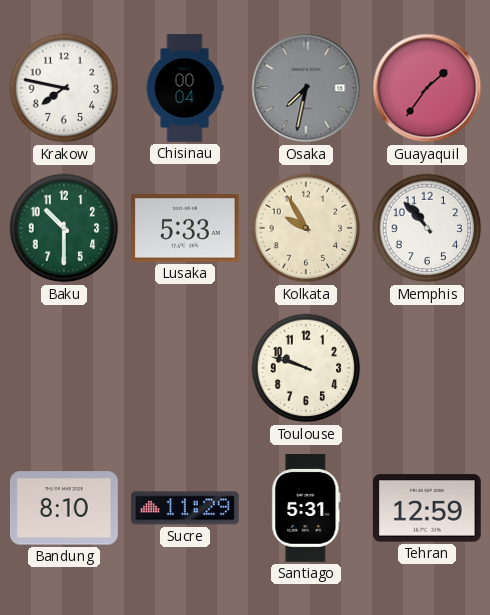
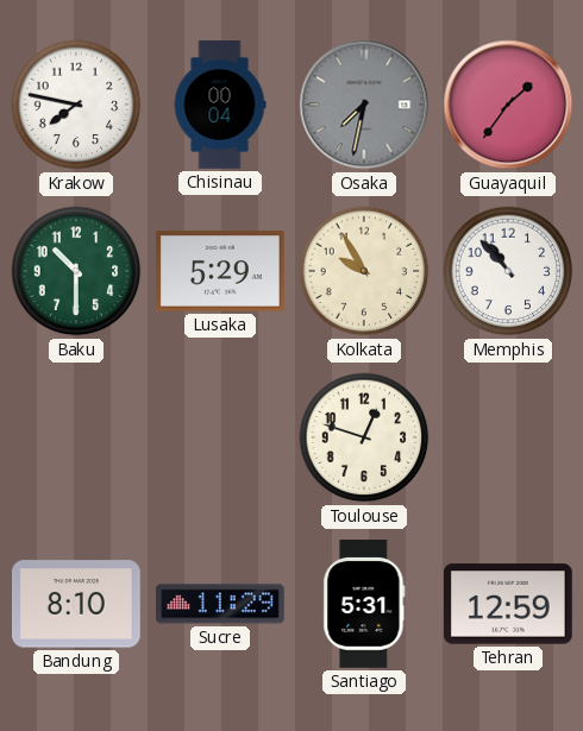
Lusaka: 5:33 -> 5:29
Toulouse: 9:48 -> 12:48
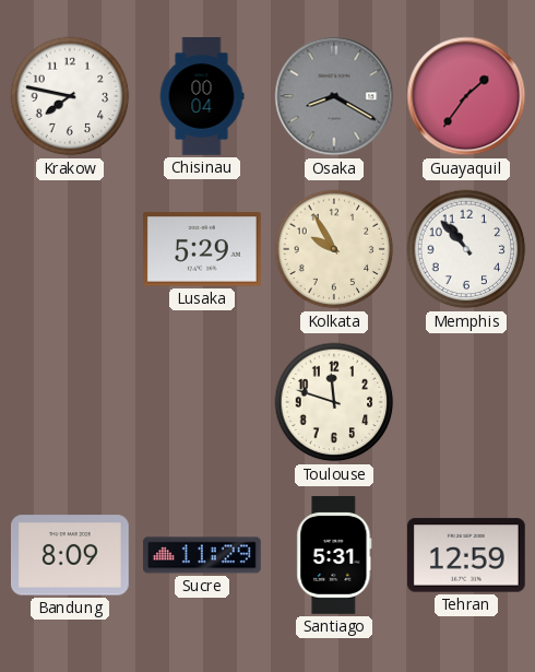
Osaka: 7:32 -> 8:20
Baku: 10:30 -> none
Toulouse: 12:48 -> 11:48
Bandung: 8:10 -> 8:09
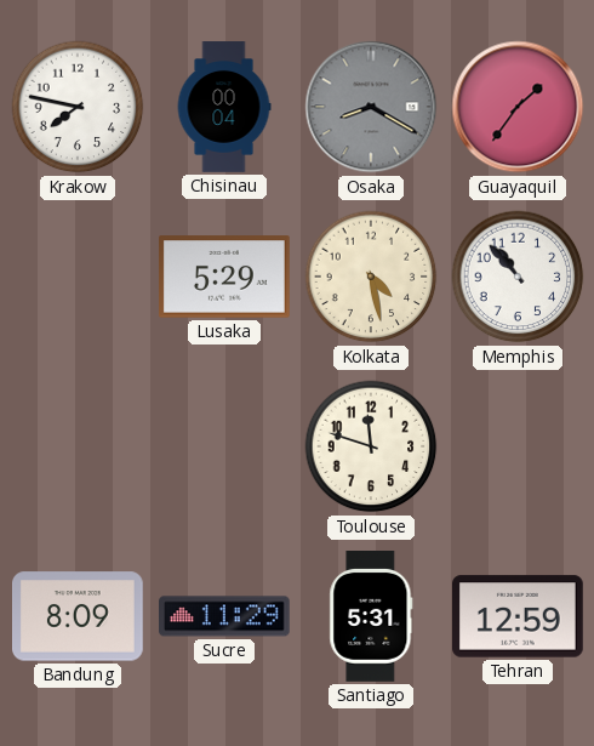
Kolkata: 9:55 -> 4:28
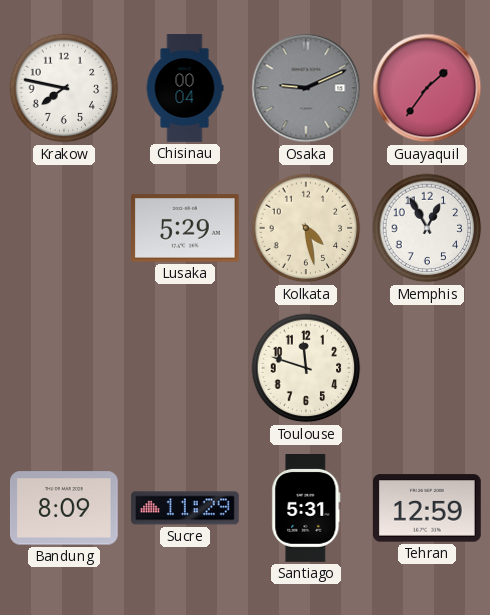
Osaka: 8:20 -> 9:11
Memphis: 10:53 -> 12:55
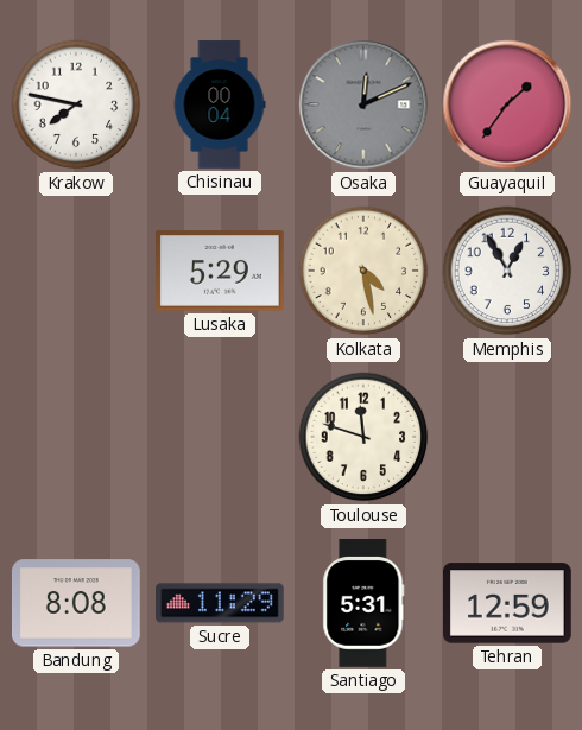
Osaka: 9:11 -> 12:11
Bandung: 8:09 -> 8:08
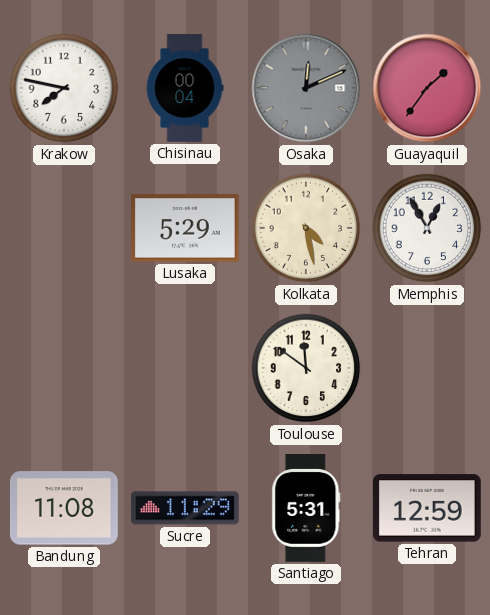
Toulouse: 11:48 -> 11:51
Bandung: 8:08 -> 11:08
